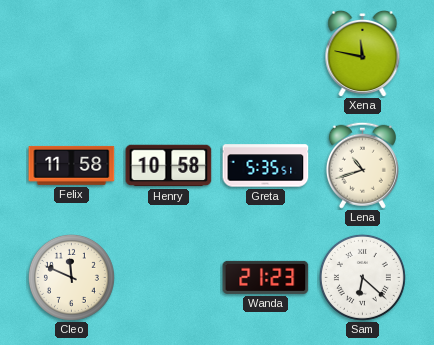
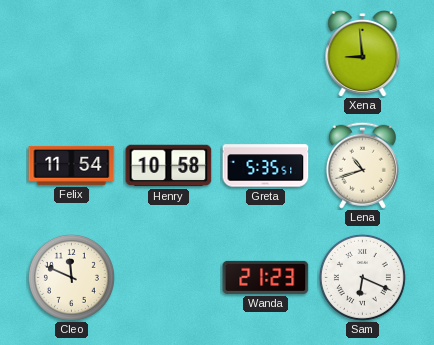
Xena: 11:47 -> 8:59
Felix: 11:58 -> 11:54
Sam: 6:22 -> 6:19
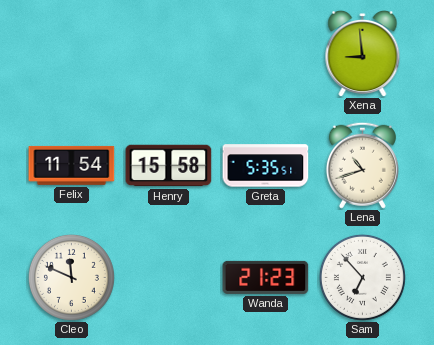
Henry: 10:58 -> 15:58
Sam: 6:19 -> 6:53
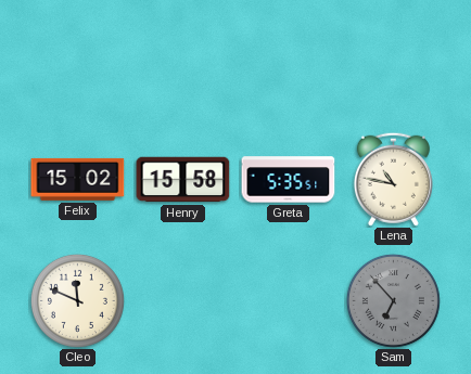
Xena: 8:59 -> none
Felix: 11:54 -> 15:02
Lena: 10:42 -> 10:47
Wanda: 21:23 -> none
Sam dial: white -> grey
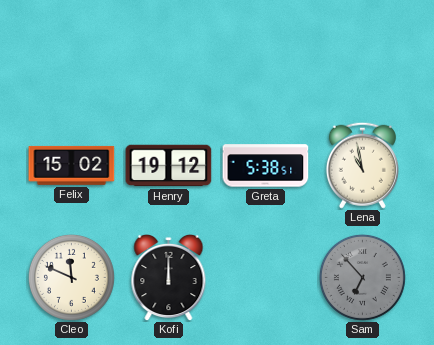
Henry: 15:58 -> 19:12
Greta: 5:35 -> 5:38
Lena: 10:47 -> 10:58
Kofi: none -> 12:00
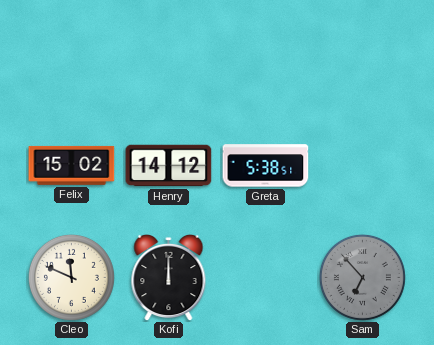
Henry: 19:12 -> 14:12
Lena: 10:58 -> none
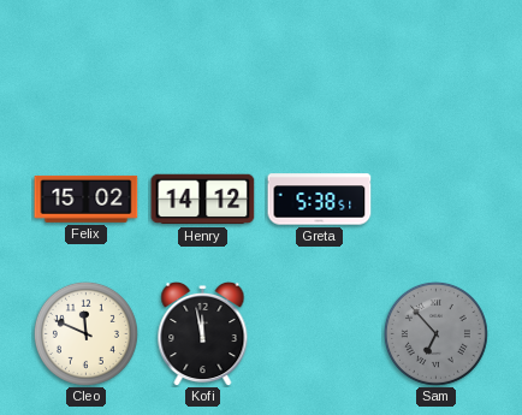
Kofi: 12:00 -> 11:58
